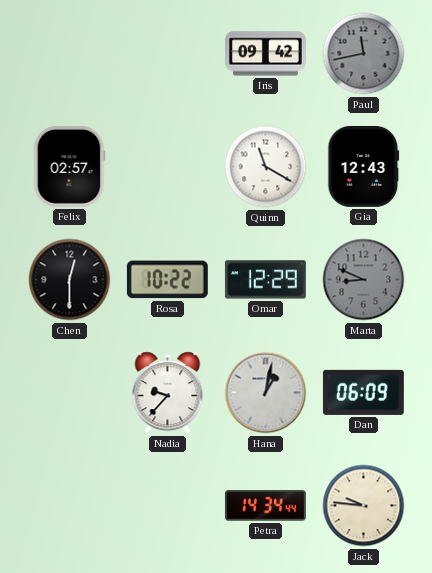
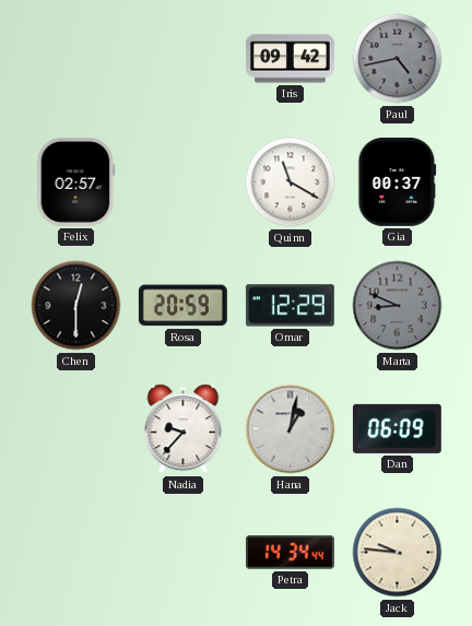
Paul: 11:43 -> 4:43
Gia: 12:43 -> 00:37
Rosa: 10:22 -> 20:59
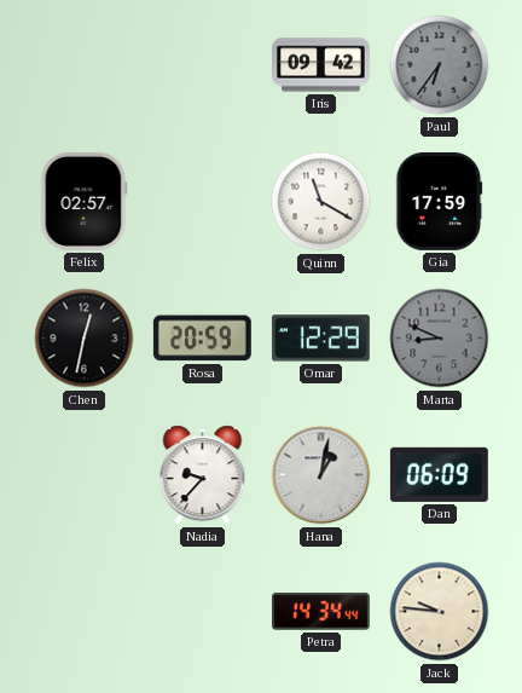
Paul: 4:43 -> 6:36
Gia: 00:37 -> 17:59
Chen: 12:30 -> 12:32
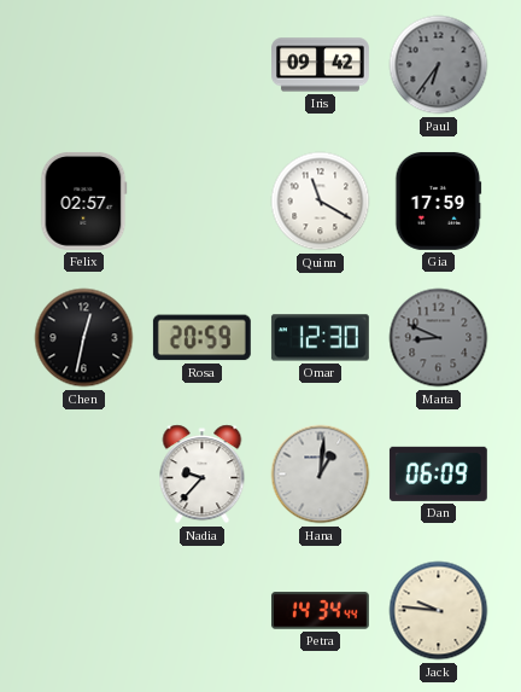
Omar: 12:29 -> 12:30
Hana: 1:02 -> 1:01
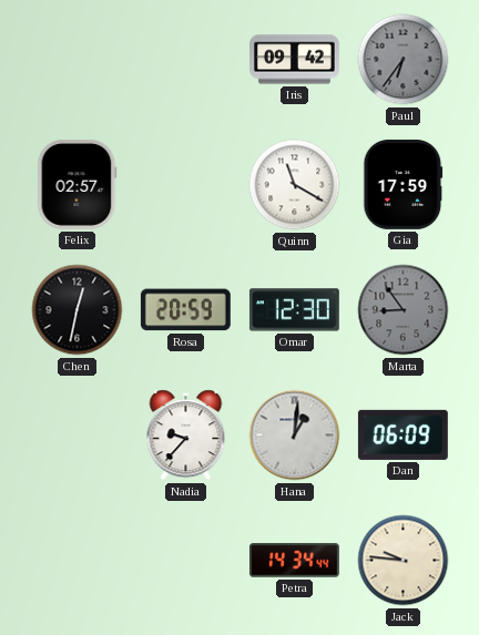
Marta: 8:49 -> 8:54
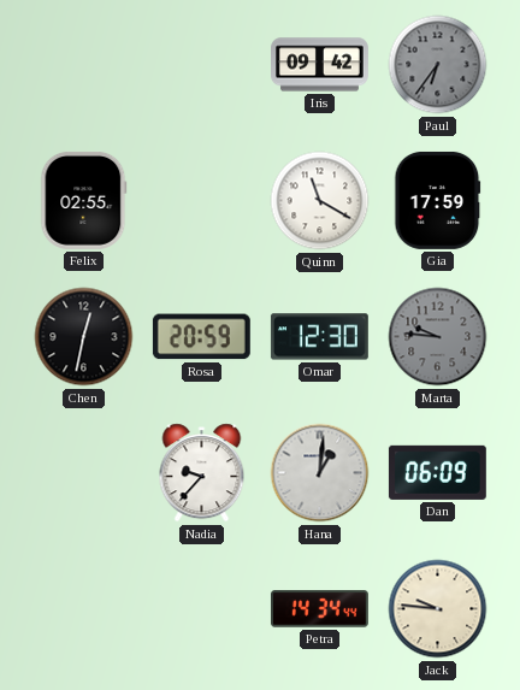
Felix: 02:57 -> 02:55
Marta: 8:54 -> 9:46
